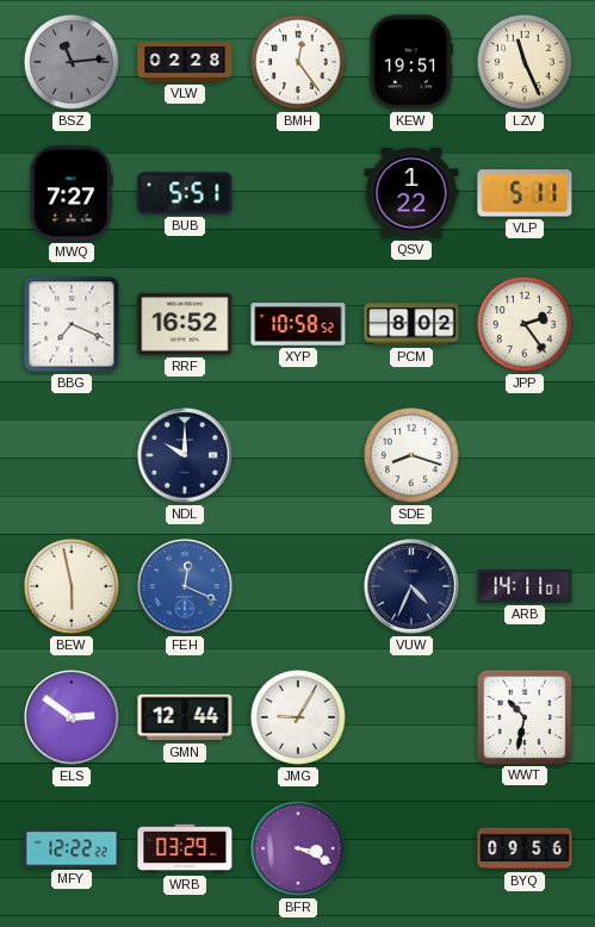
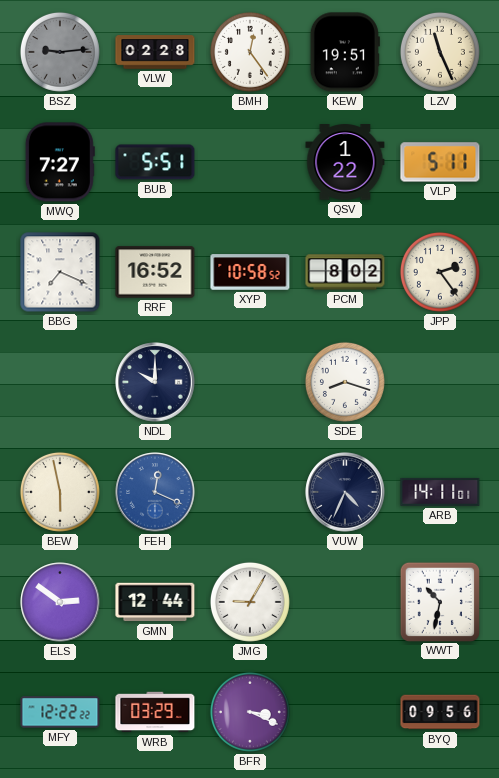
BSZ: 11:14 -> 9:14
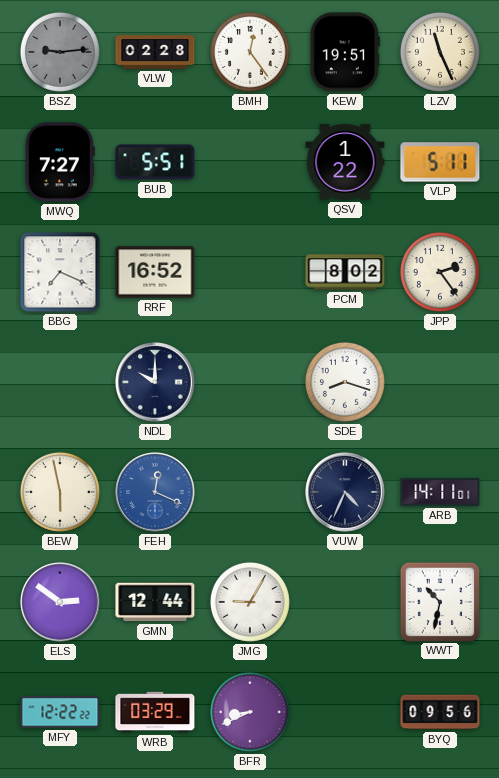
XYP: 10:58 -> none
BFR: 3:19 -> 8:41
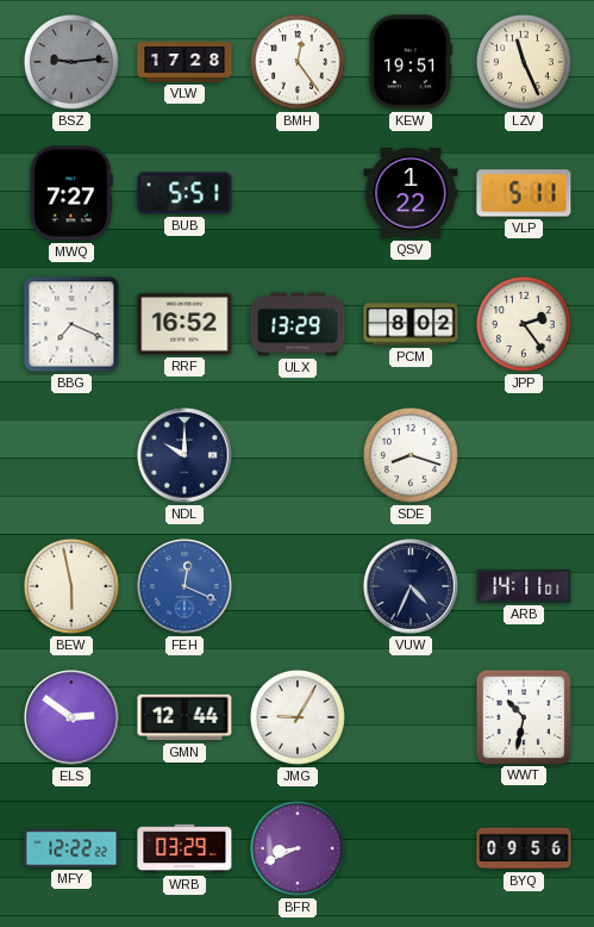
VLW: 02:28 -> 17:28
ULX: none -> 13:29
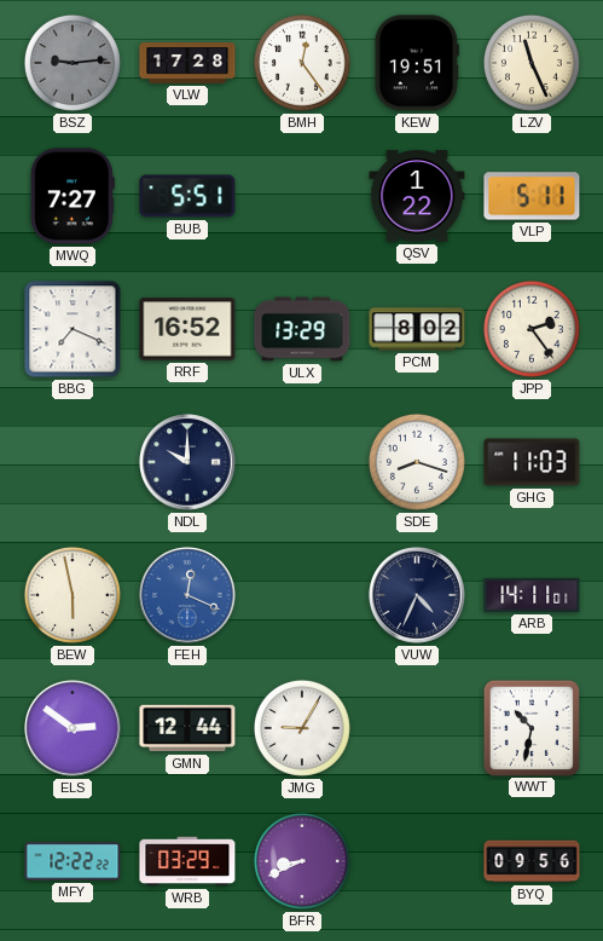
GHG: none -> 11:03
